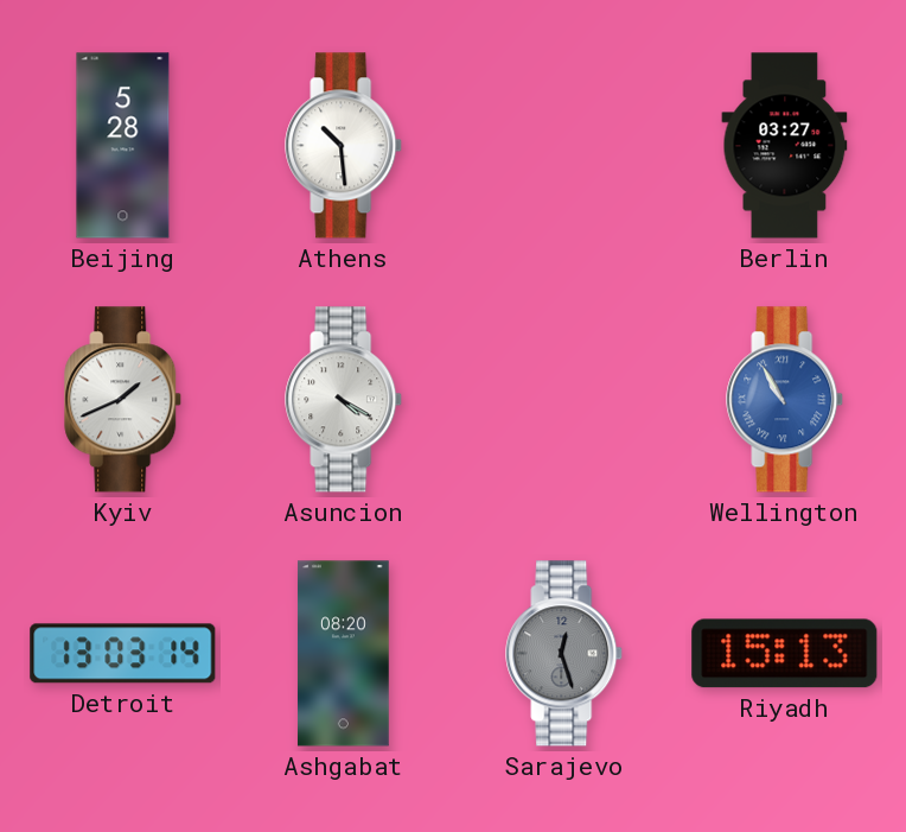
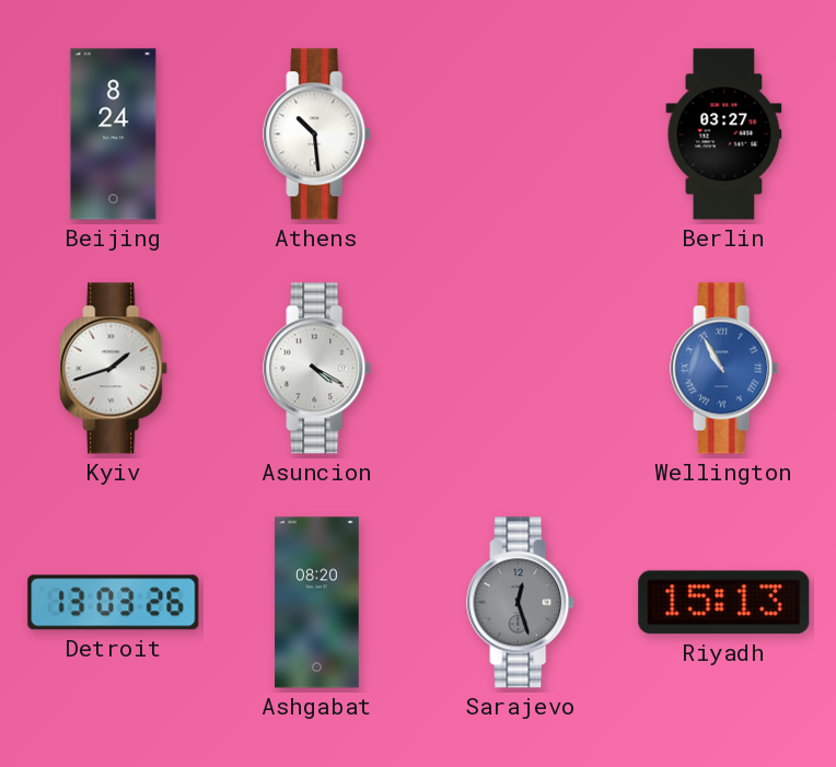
Beijing: 5:28 -> 8:24
Kyiv: 1:41 -> 1:42
Detroit: 13:03:14 -> 13:03:26
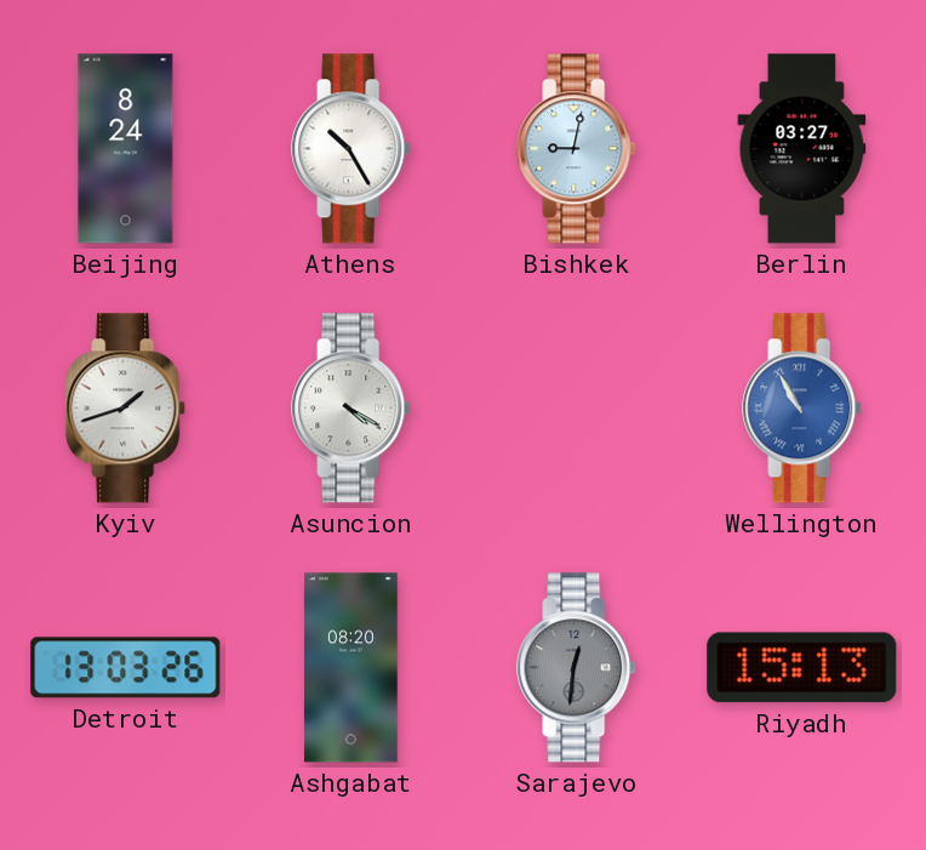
Athens: 10:29 -> 10:25
Bishkek: none -> 9:02
Sarajevo: 12:27 -> 12:31
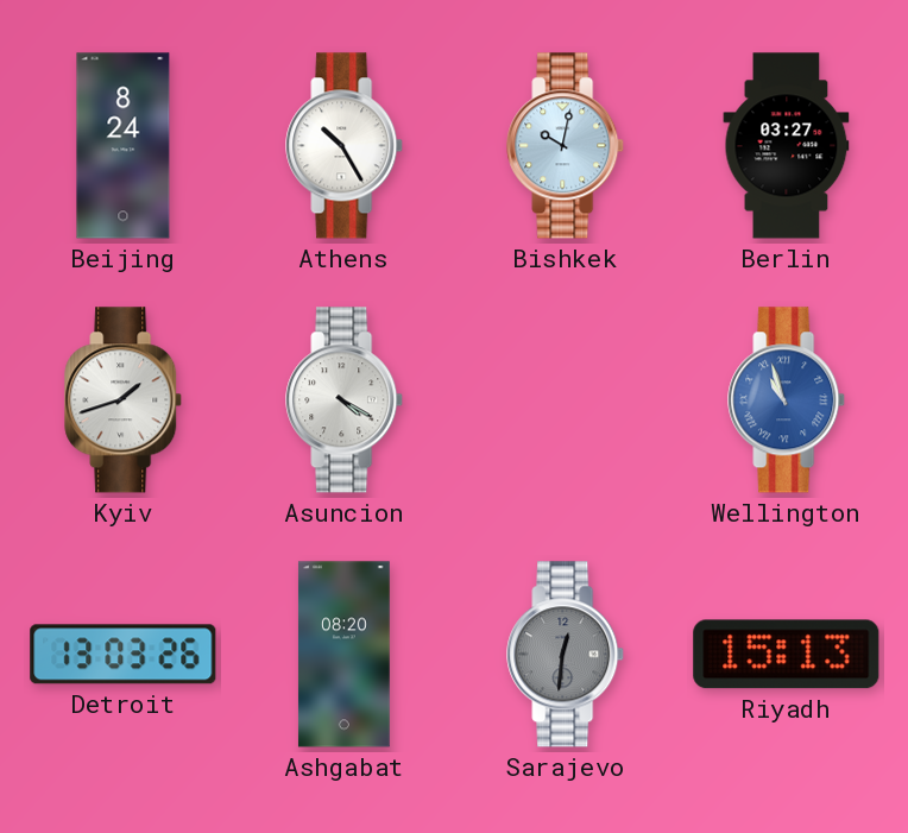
Bishkek: 9:02 -> 10:02
Wellington: 10:55 -> 10:57
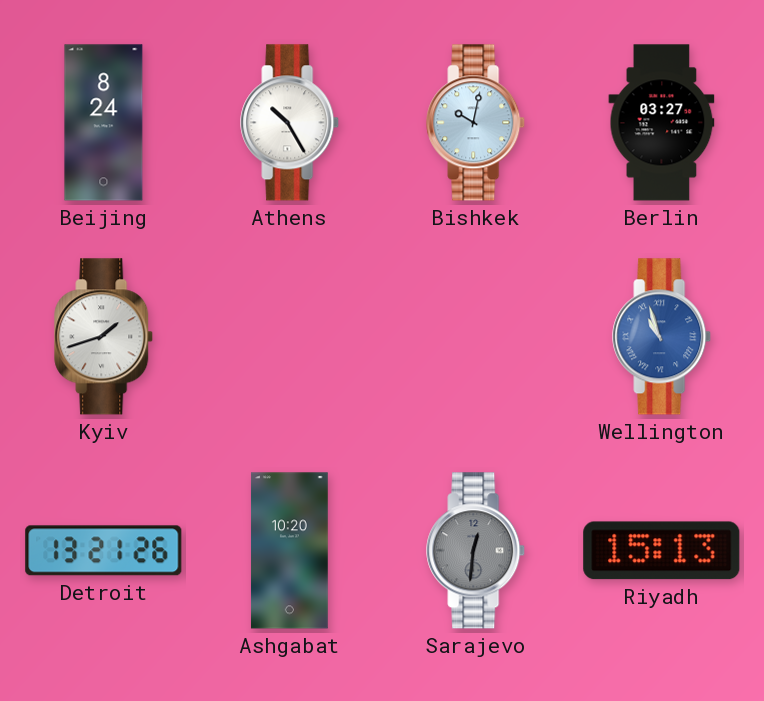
Asuncion: 4:20 -> none
Detroit: 13:03 -> 13:21
Ashgabat: 08:20 -> 10:20
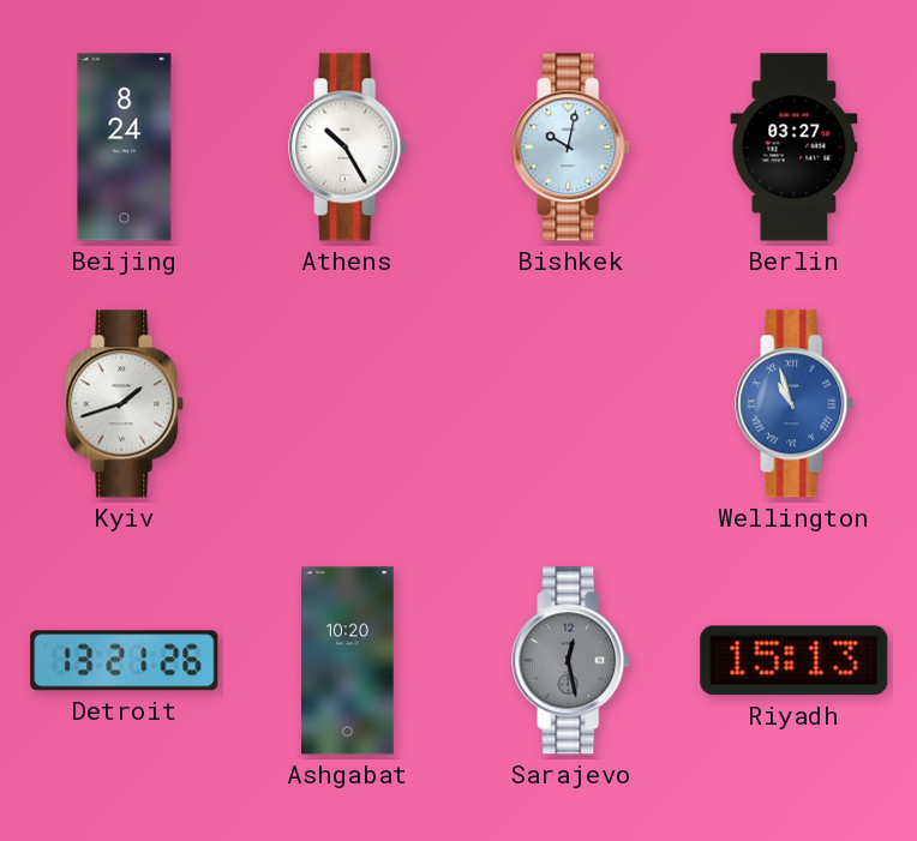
Sarajevo: 12:31 -> 12:28
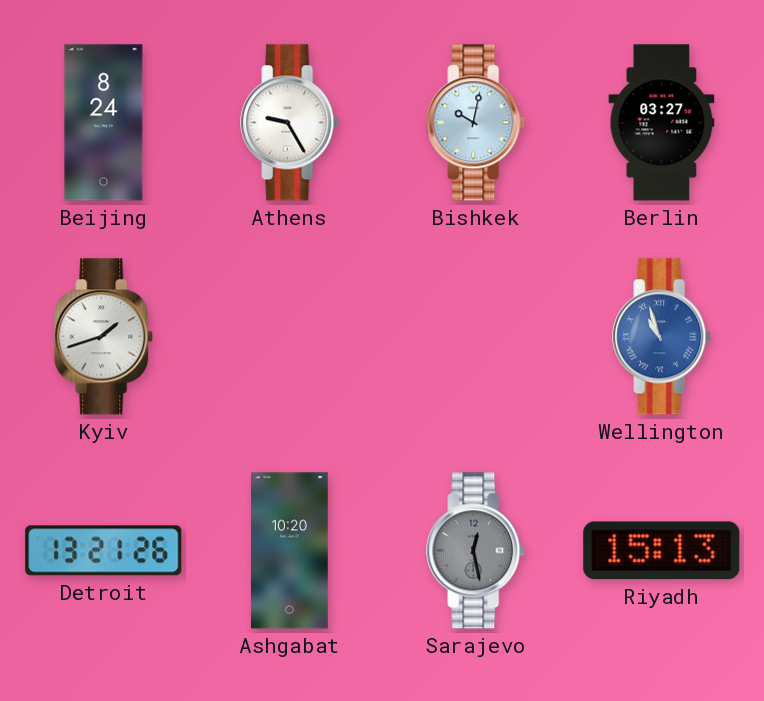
Athens: 10:25 -> 9:25
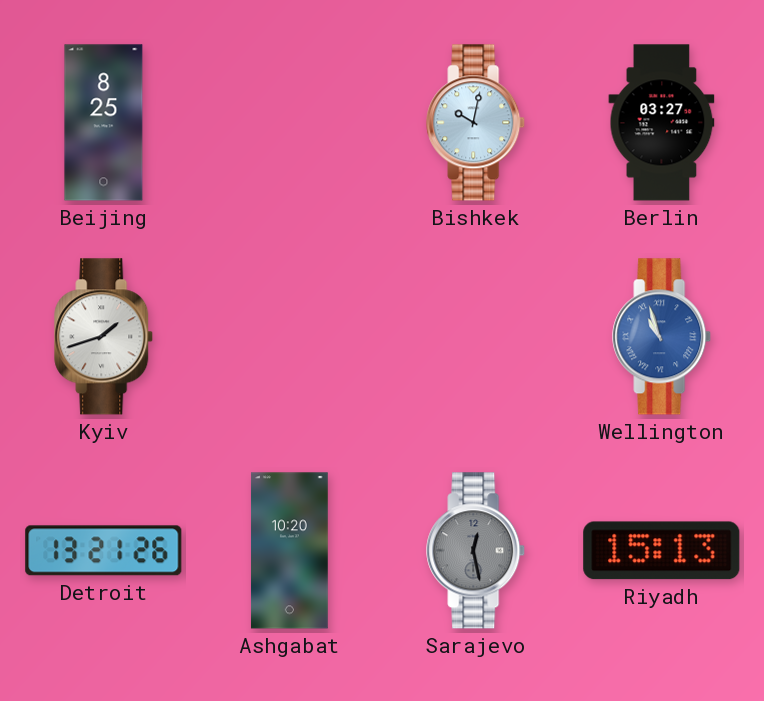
Beijing: 8:24 -> 8:25
Athens: 9:25 -> none
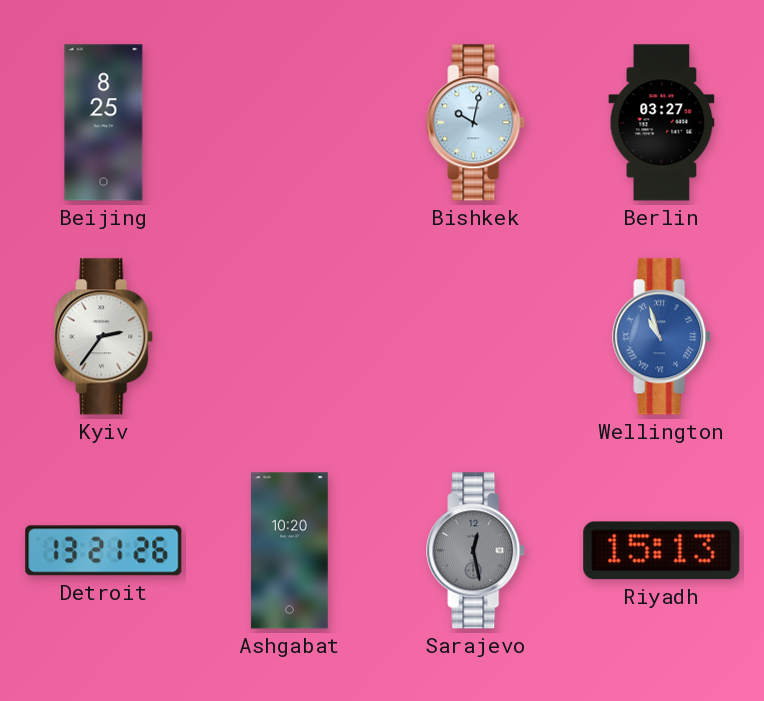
Kyiv: 1:42 -> 2:36
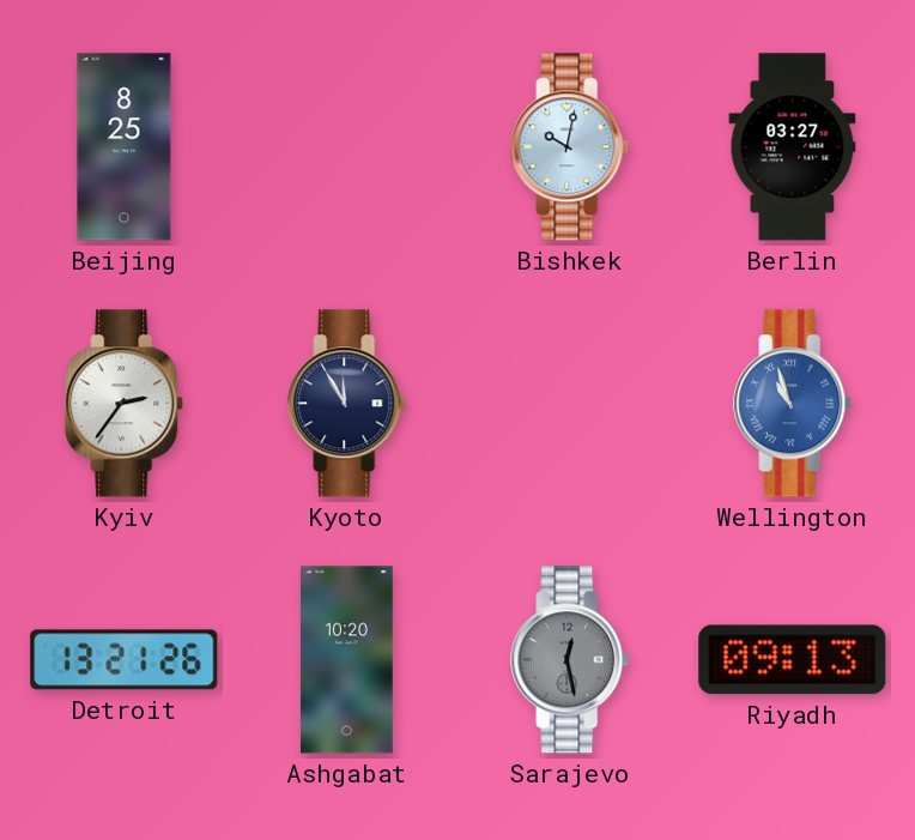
Kyoto: none -> 11:55
Riyadh: 15:13 -> 09:13
